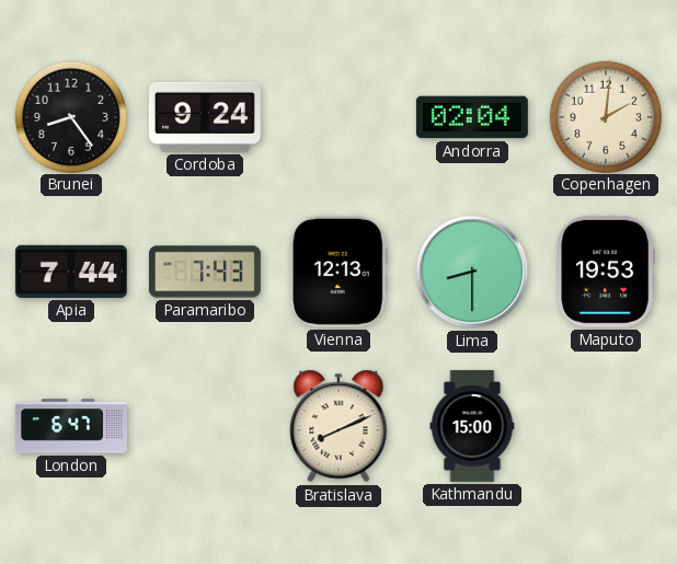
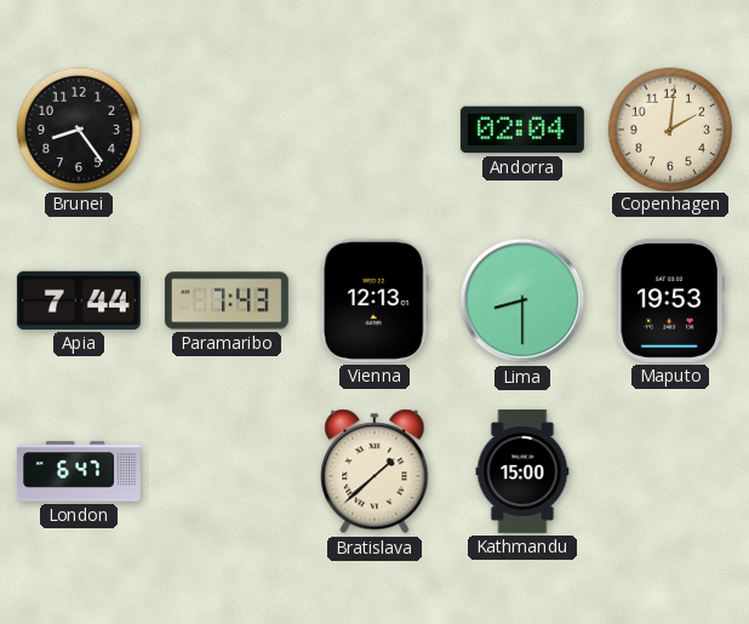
Cordoba: 9:24 -> none
Bratislava: 8:11 -> 1:38
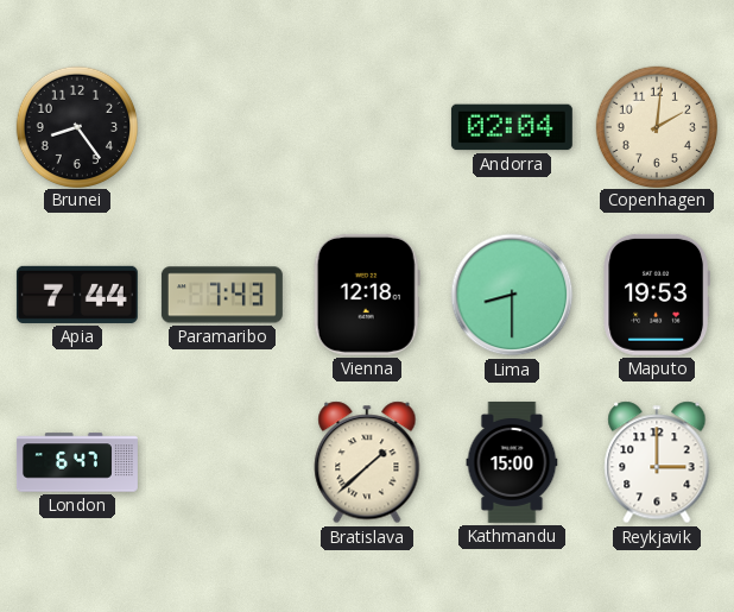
Vienna: 12:13 -> 12:18
Reykjavik: none -> 3:00
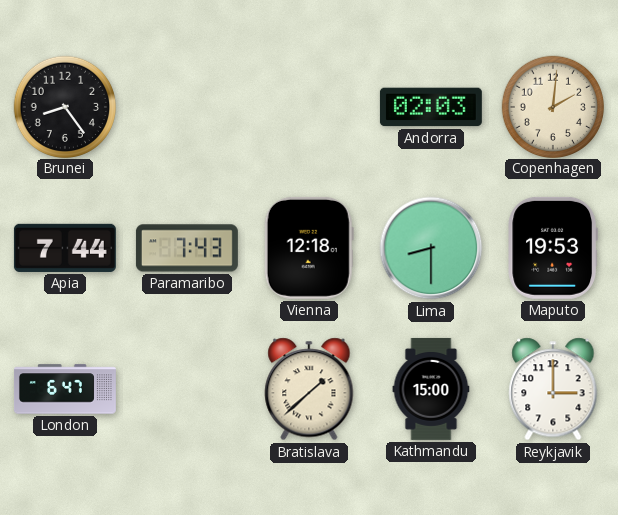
Andorra: 02:04 -> 02:03
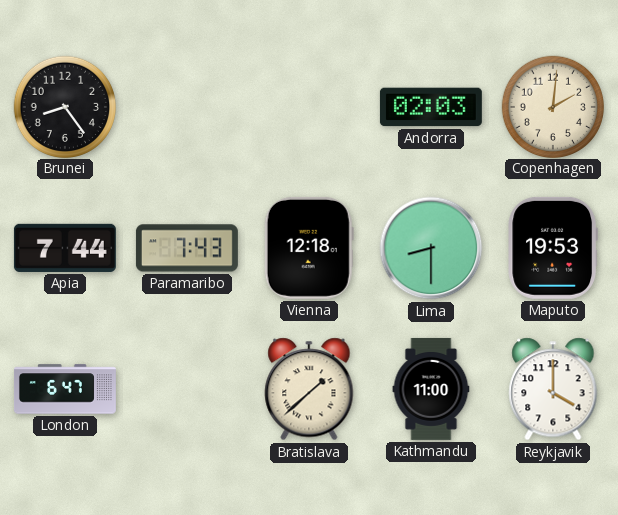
Kathmandu: 15:00 -> 11:00
Reykjavik: 3:00 -> 4:00
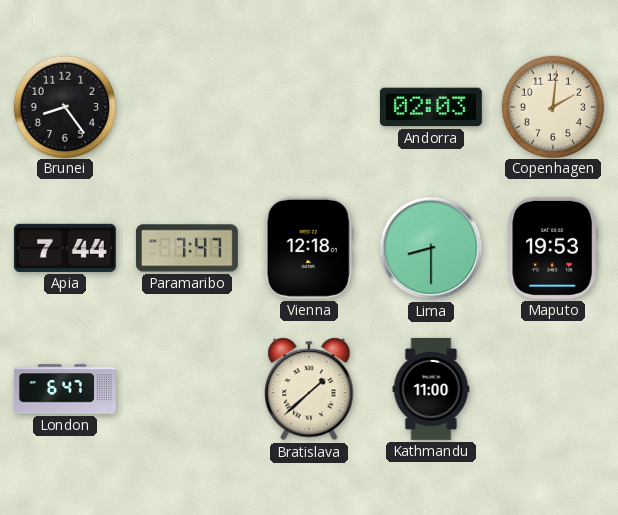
Paramaribo: 7:43 -> 7:47
Reykjavik: 4:00 -> none
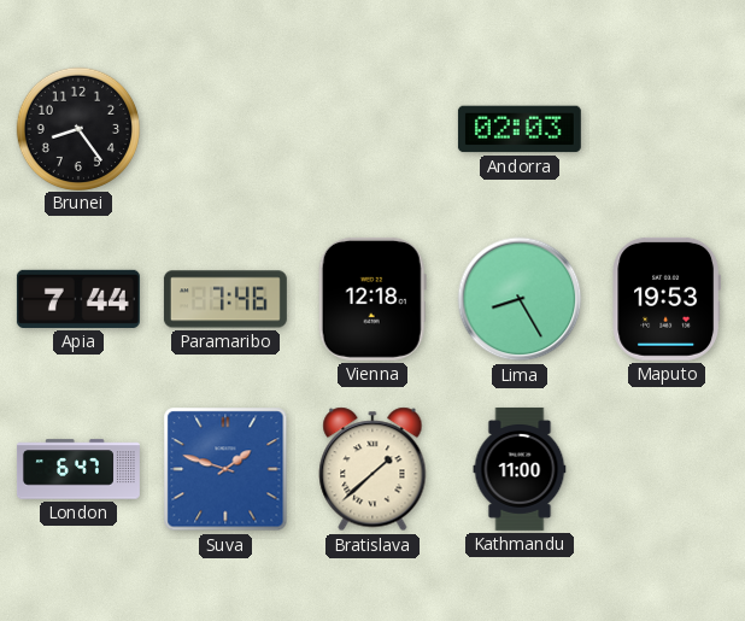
Copenhagen: 2:01 -> none
Paramaribo: 7:47 -> 7:46
Lima: 8:30 -> 8:25
Suva: none -> 1:48
